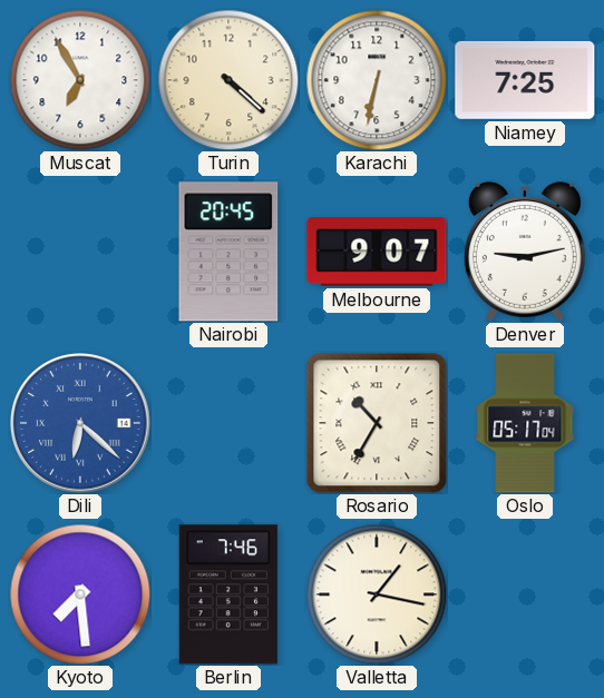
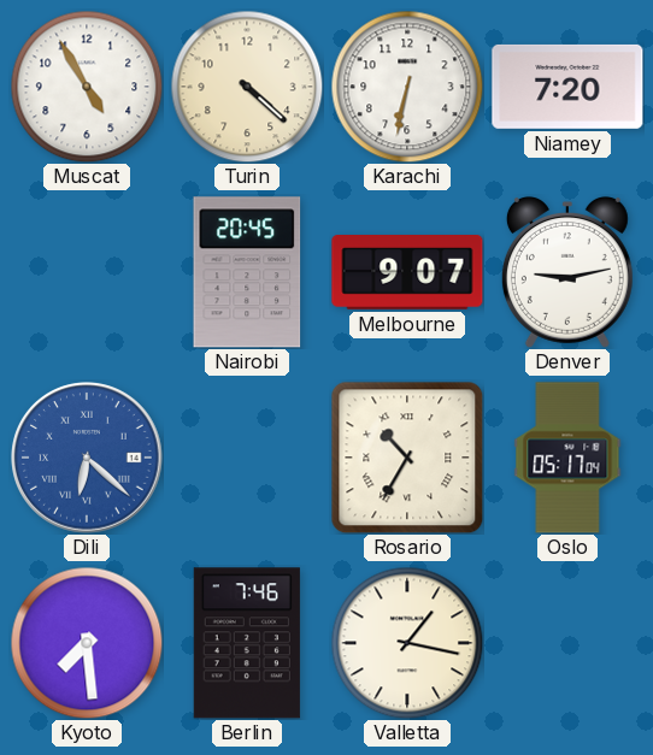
Muscat: 6:55 -> 4:55
Niamey: 7:25 -> 7:20
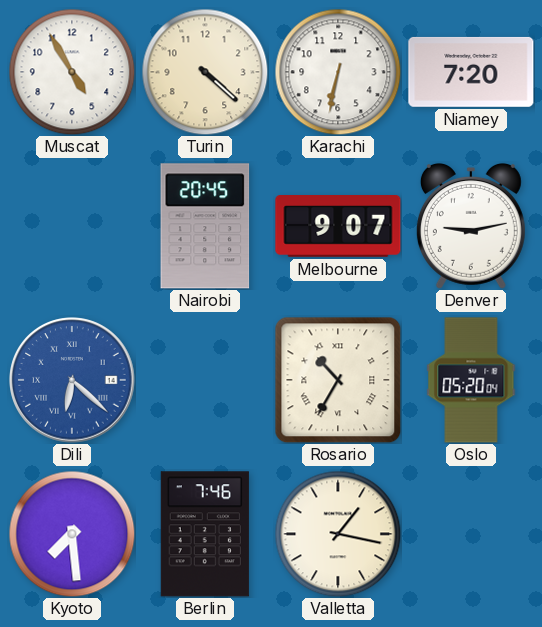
Oslo: 05:17 -> 05:20
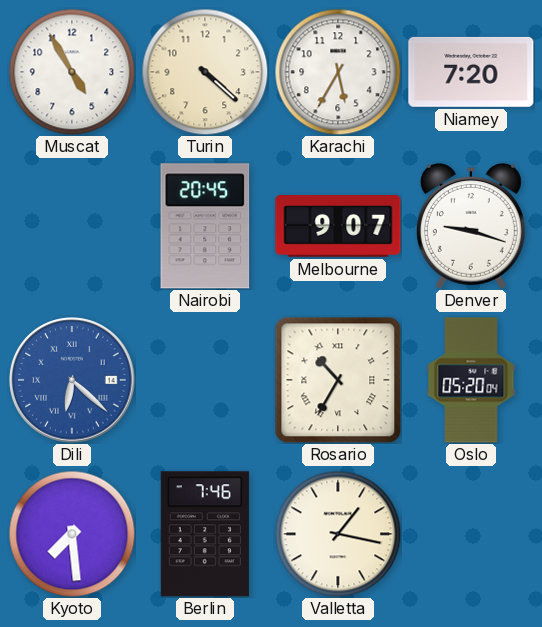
Karachi: 6:32 -> 5:35
Denver: 9:13 -> 9:18
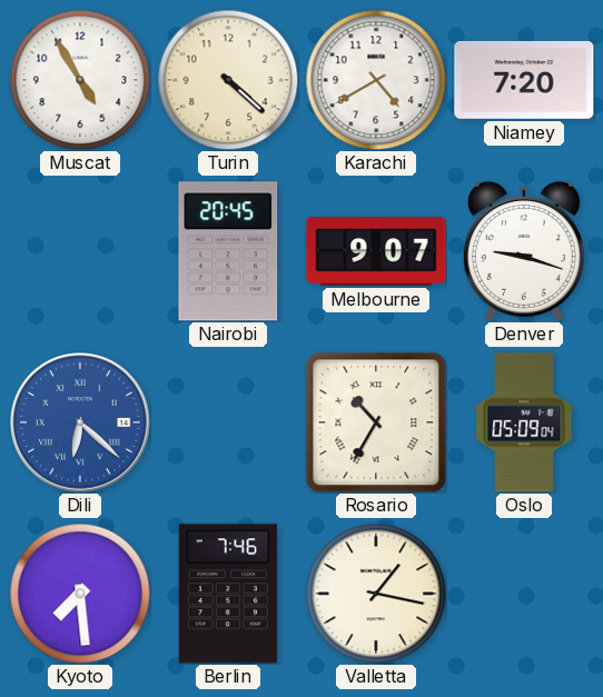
Karachi: 5:35 -> 4:40
Oslo: 05:20 -> 05:09
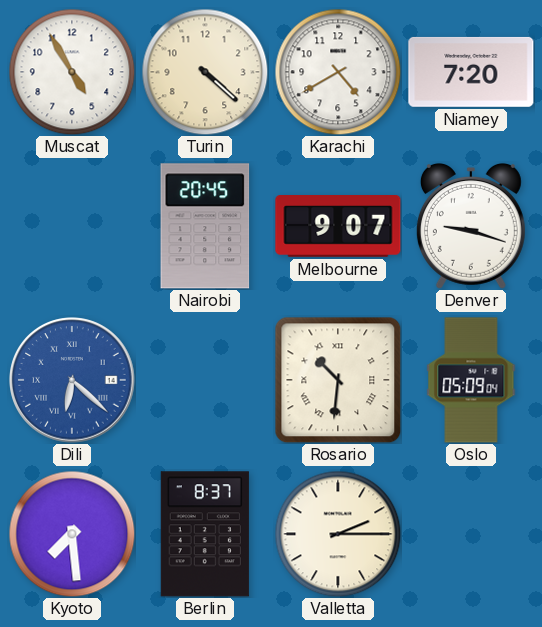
Rosario: 10:35 -> 10:31
Berlin: 7:46 -> 8:37
Valletta: 1:17 -> 2:15
